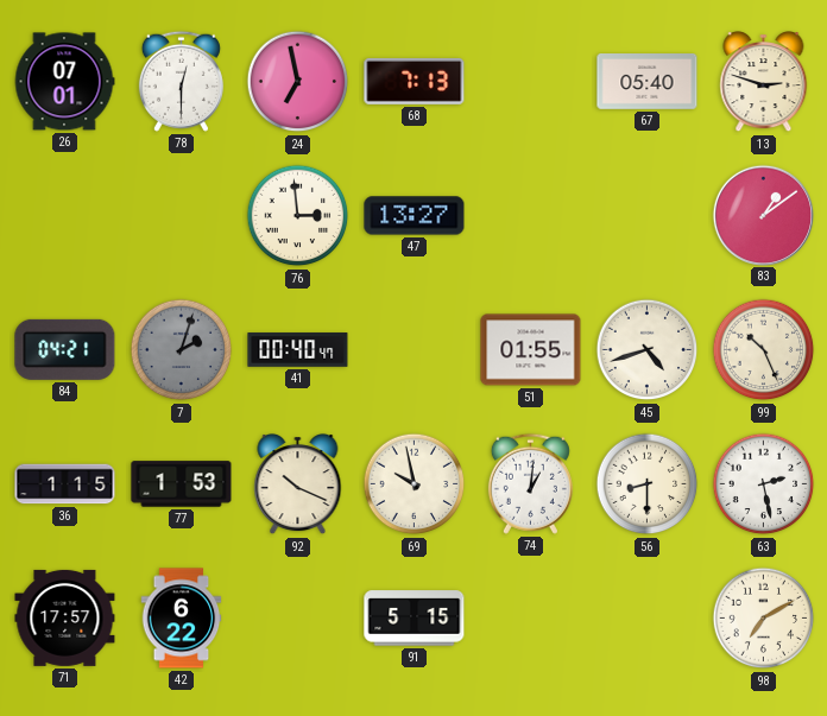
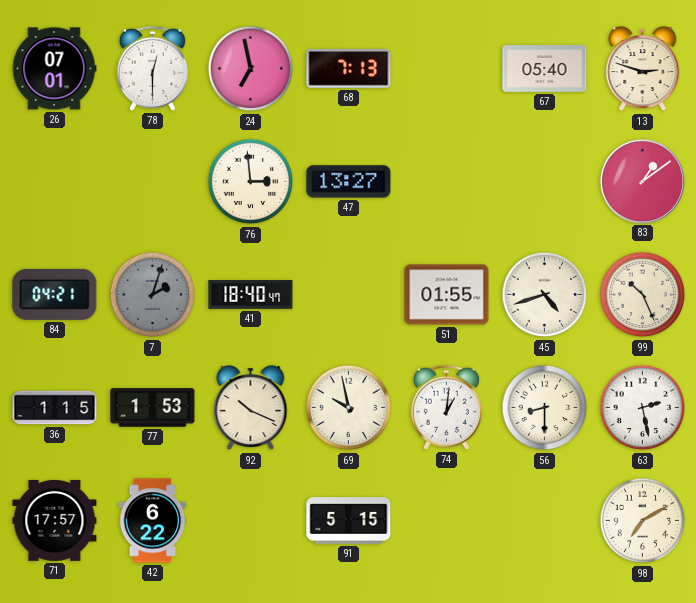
41: 00:40 -> 18:40
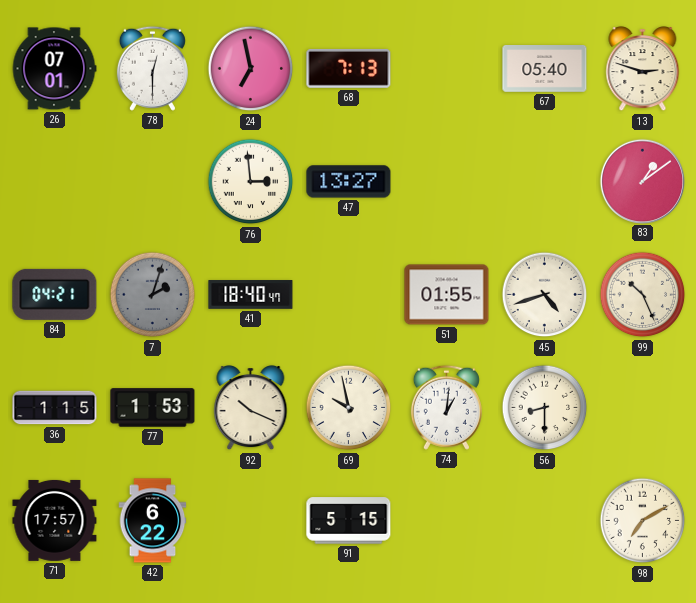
63: 2:28 -> none
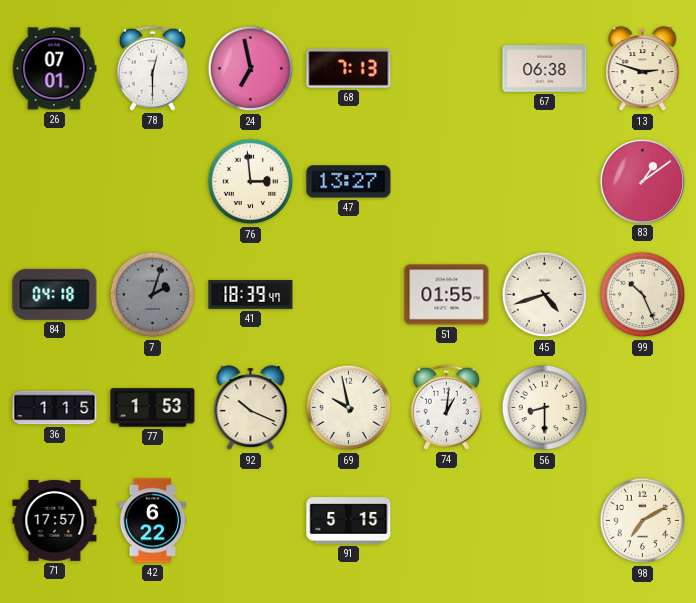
67: 05:40 -> 06:38
84: 04:21 -> 04:18
41: 18:40 -> 18:39
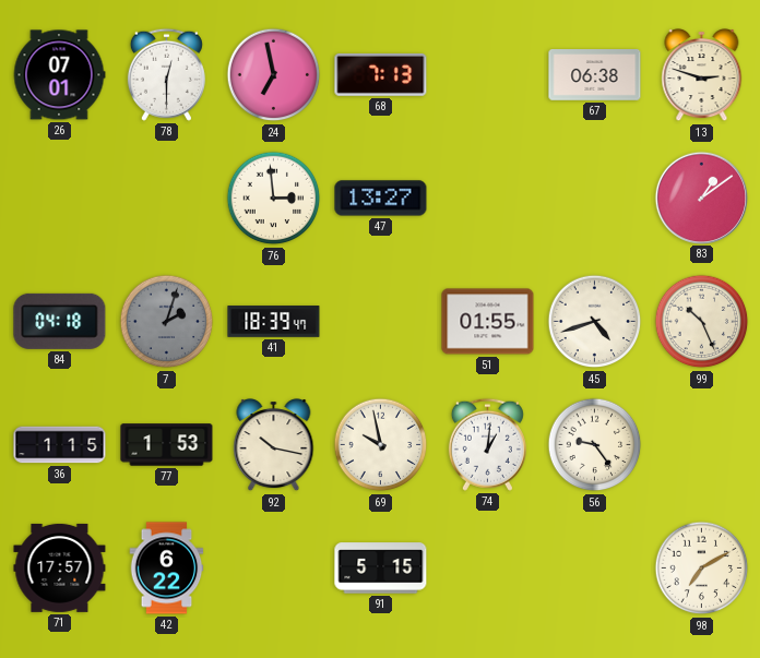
92: 10:19 -> 10:17
56: 8:30 -> 9:24
